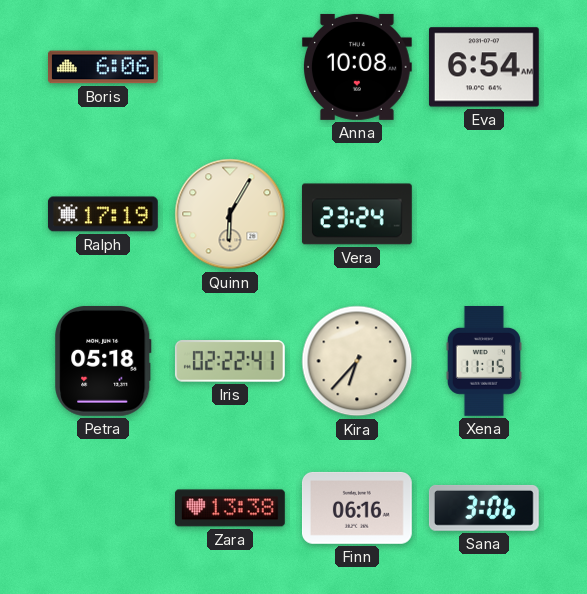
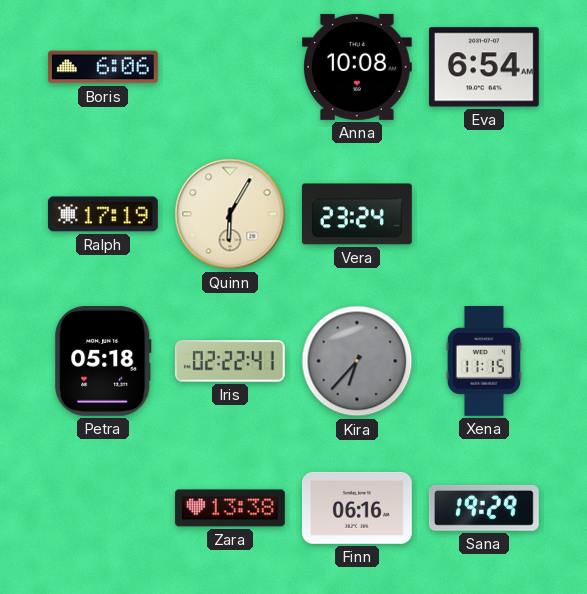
Kira dial: cream -> grey
Sana: 3:06 -> 19:29
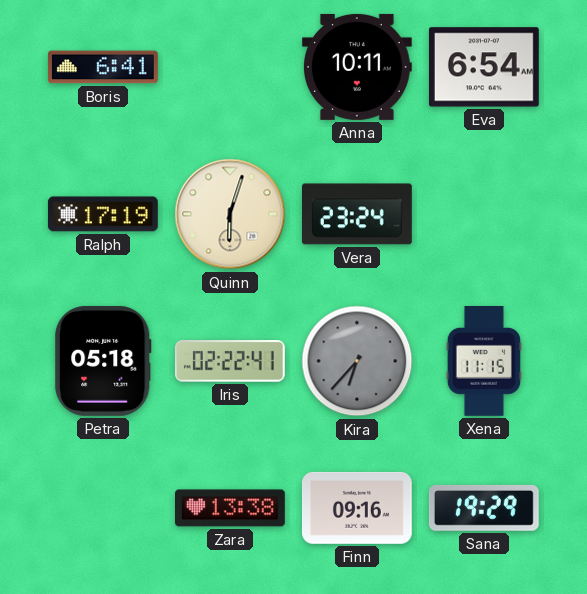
Boris: 6:06 -> 6:41
Anna: 10:08 -> 10:11
Quinn: 6:05 -> 6:03
Finn: 06:16 -> 09:16
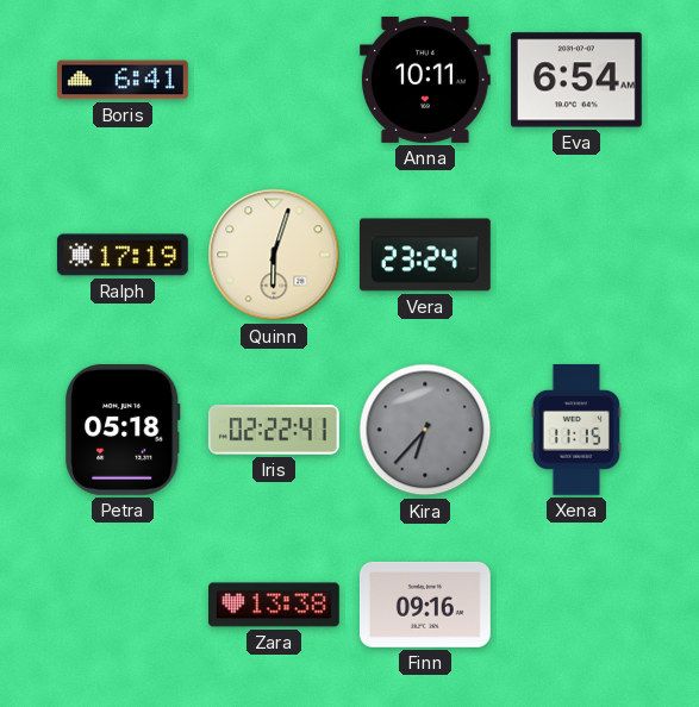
Sana: 19:29 -> none
